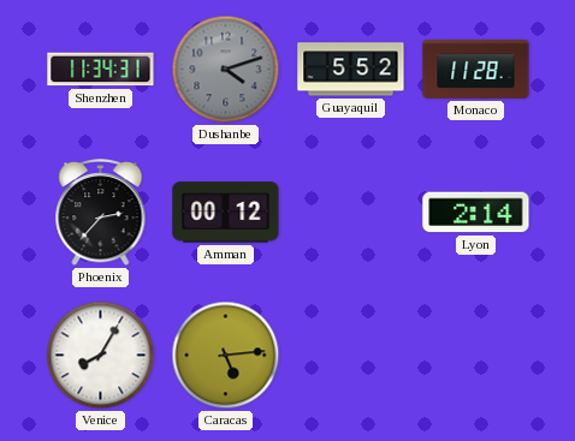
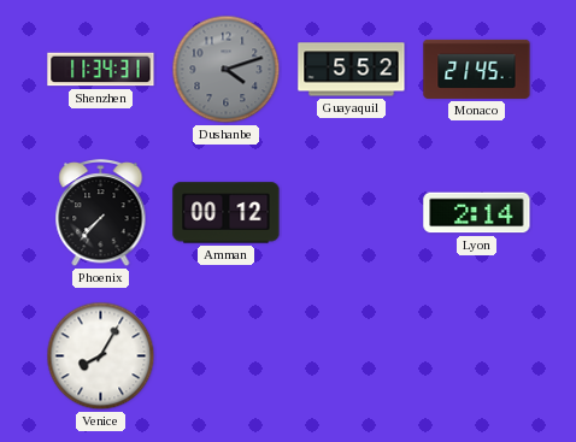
Monaco: 11:28 -> 21:45
Phoenix: 2:37 -> 7:37
Caracas: 5:14 -> none
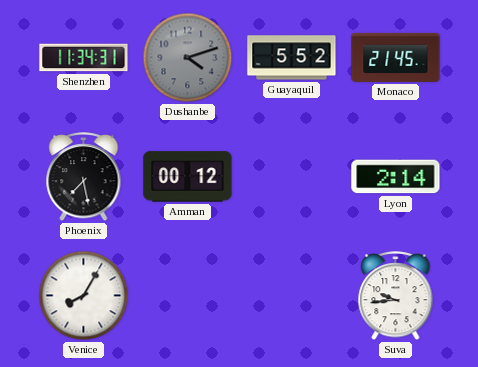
Phoenix: 7:37 -> 7:28
Suva: none -> 9:44
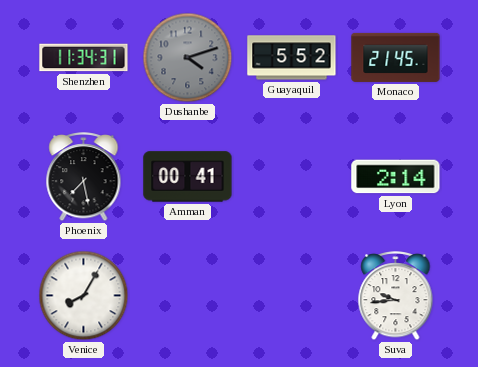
Amman: 00:12 -> 00:41
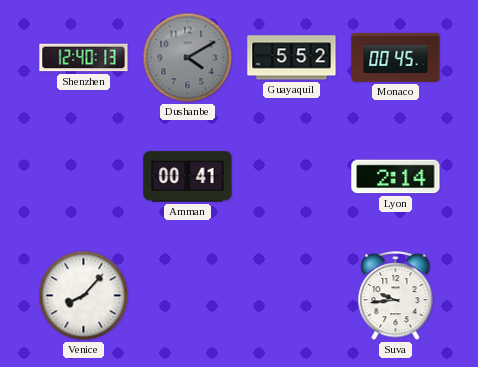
Shenzhen: 11:34 -> 12:40
Dushanbe: 4:12 -> 4:10
Monaco: 21:45 -> 00:45
Phoenix: 7:28 -> none
Venice: 8:05 -> 8:07
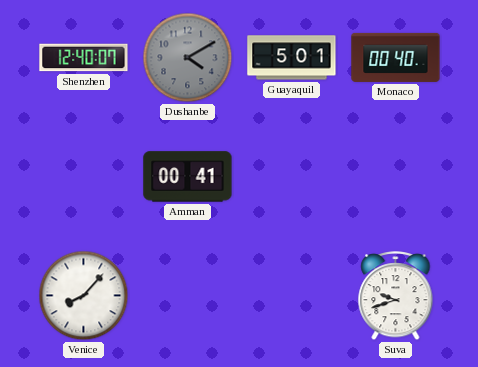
Shenzhen: 12:40:13 -> 12:40:07
Guayaquil: 5:52 -> 5:01
Monaco: 00:45 -> 00:40
Lyon: 2:14 -> none
Suva: 9:44 -> 9:42
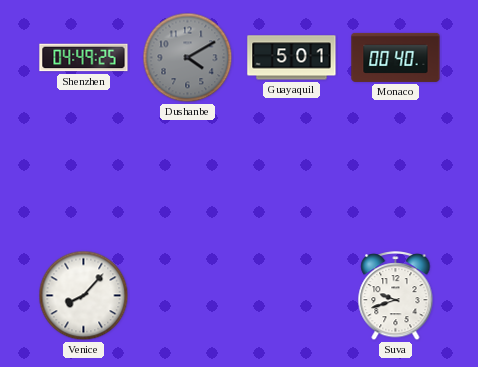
Shenzhen: 12:40 -> 04:49
Amman: 00:41 -> none
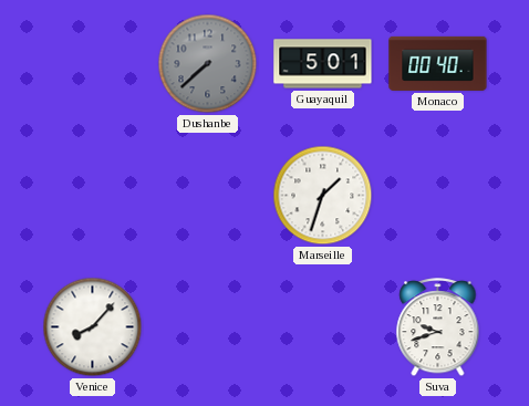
Shenzhen: 04:49 -> none
Dushanbe: 4:10 -> 7:38
Marseille: none -> 1:33
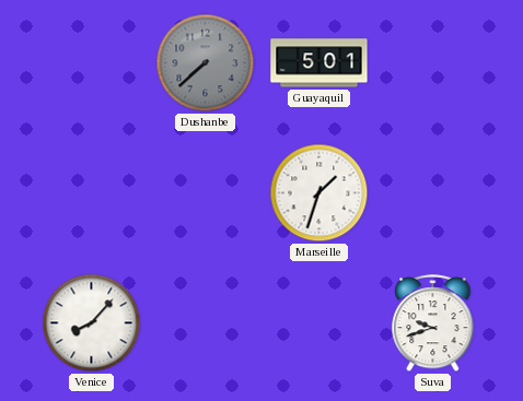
Monaco: 00:40 -> none
